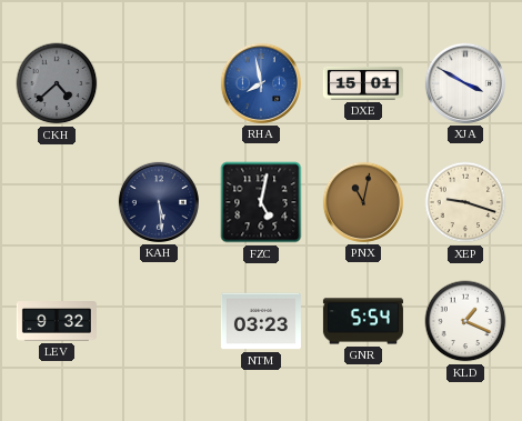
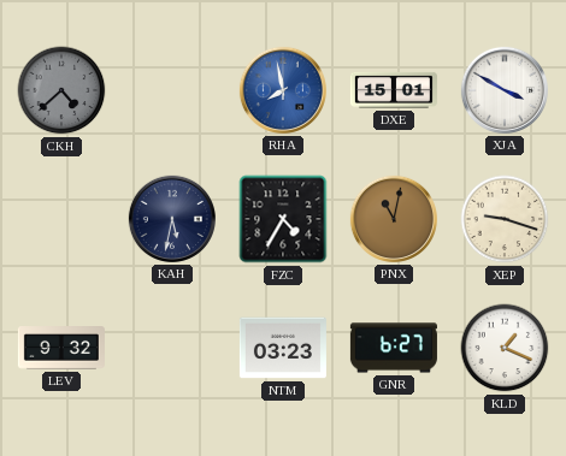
KAH: 5:29 -> 5:32
FZC: 5:02 -> 4:35
GNR: 5:54 -> 6:27
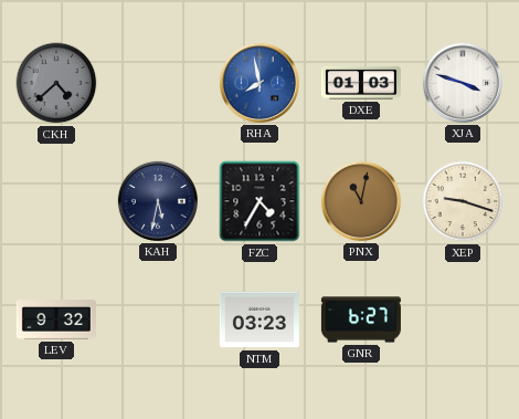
DXE: 15:01 -> 01:03
XJA: 3:50 -> 3:48
KLD: 1:19 -> none
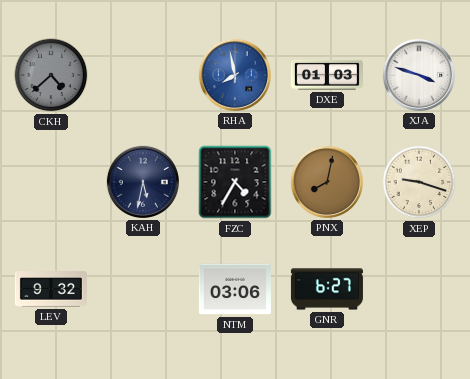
PNX: 11:02 -> 8:02
NTM: 03:23 -> 03:06
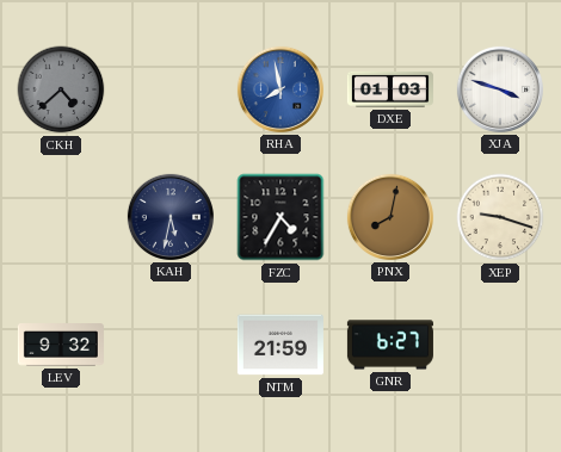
NTM: 03:06 -> 21:59
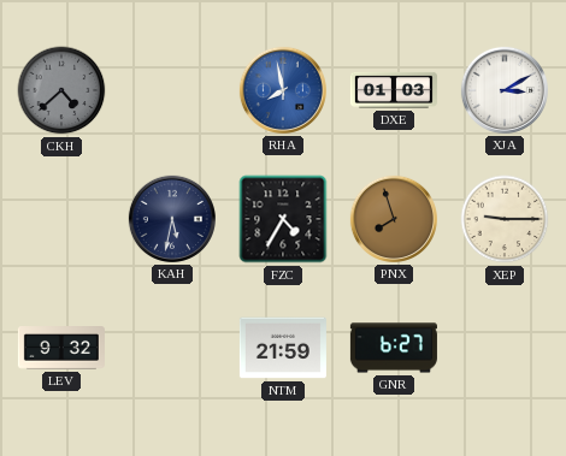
XJA: 3:48 -> 3:10
PNX: 8:02 -> 7:57
XEP: 9:18 -> 9:15
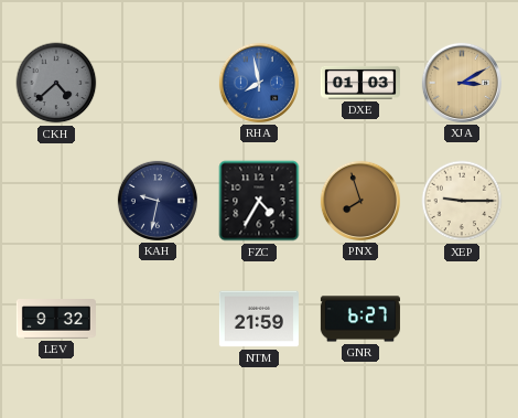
XJA dial: white -> champagne
KAH: 5:32 -> 9:32
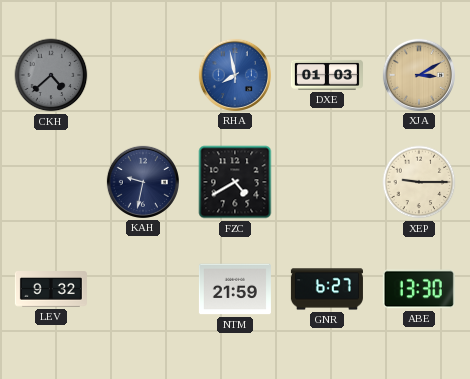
FZC: 4:35 -> 4:40
PNX: 7:57 -> none
ABE: none -> 13:30
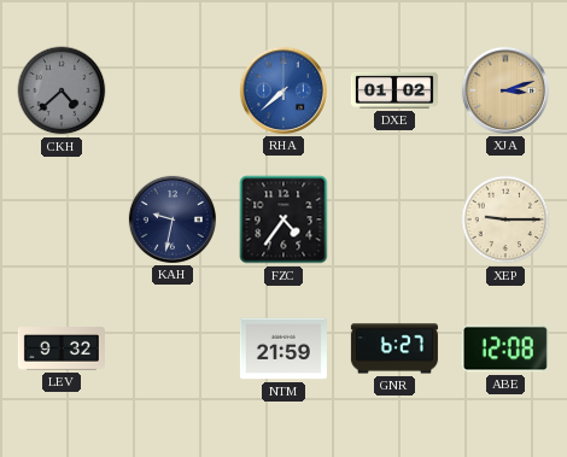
RHA: 7:58 -> 7:38
DXE: 01:03 -> 01:02
XJA: 3:10 -> 3:12
FZC: 4:40 -> 4:36
ABE: 13:30 -> 12:08
